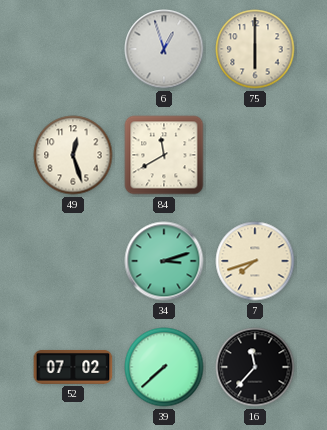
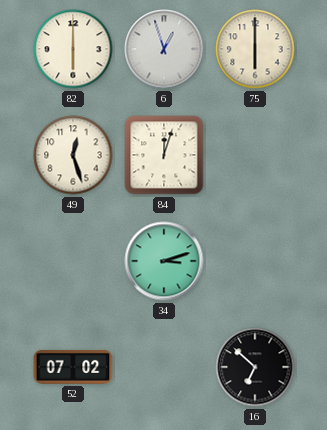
82: none -> 6:00
84: 11:40 -> 12:03
7: 7:42 -> none
39: 7:38 -> none
16: 11:37 -> 6:52
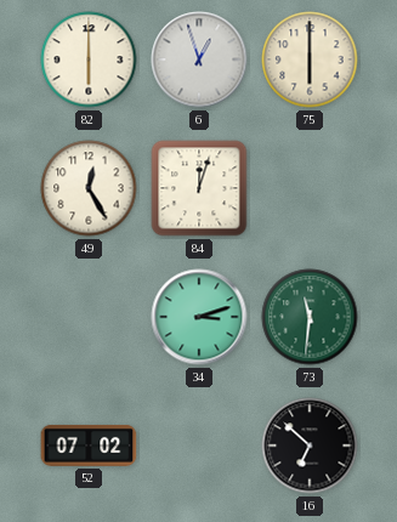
49: 12:27 -> 12:25
73: none -> 11:31
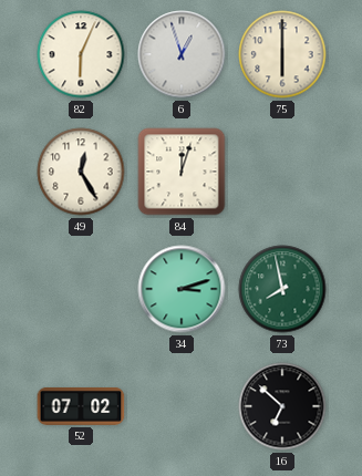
82: 6:00 -> 6:04
73: 11:31 -> 7:58
